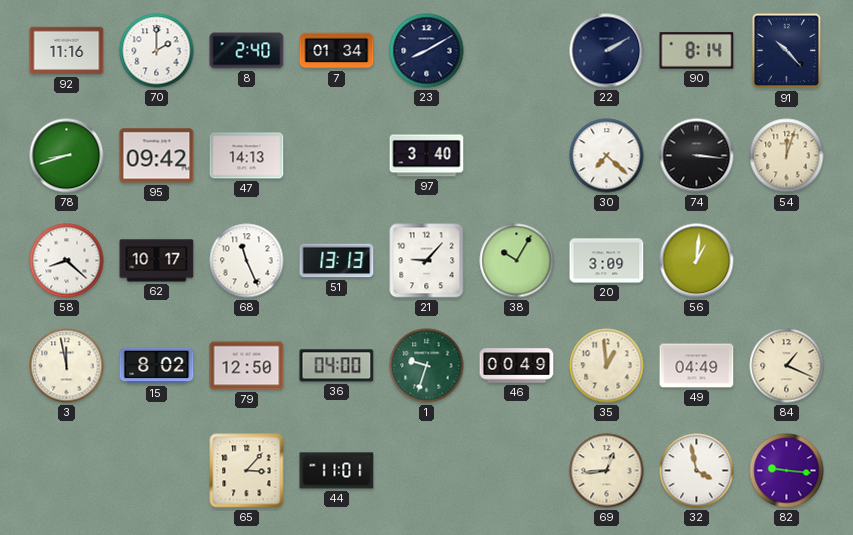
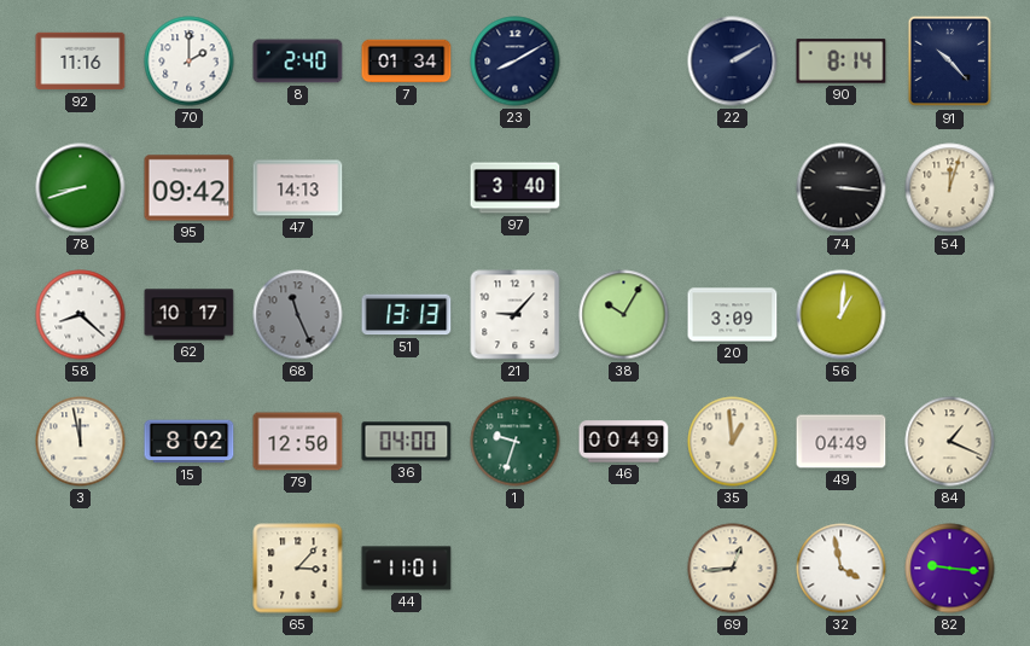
30: 7:22 -> none
68 dial: white -> grey
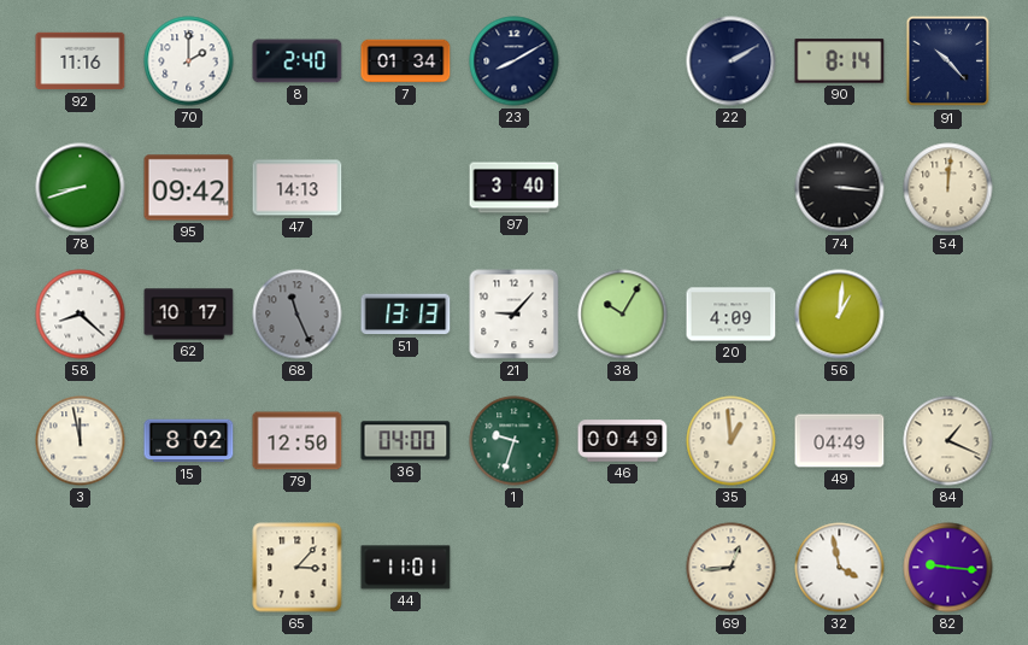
54: 12:03 -> 12:01
20: 3:09 -> 4:09
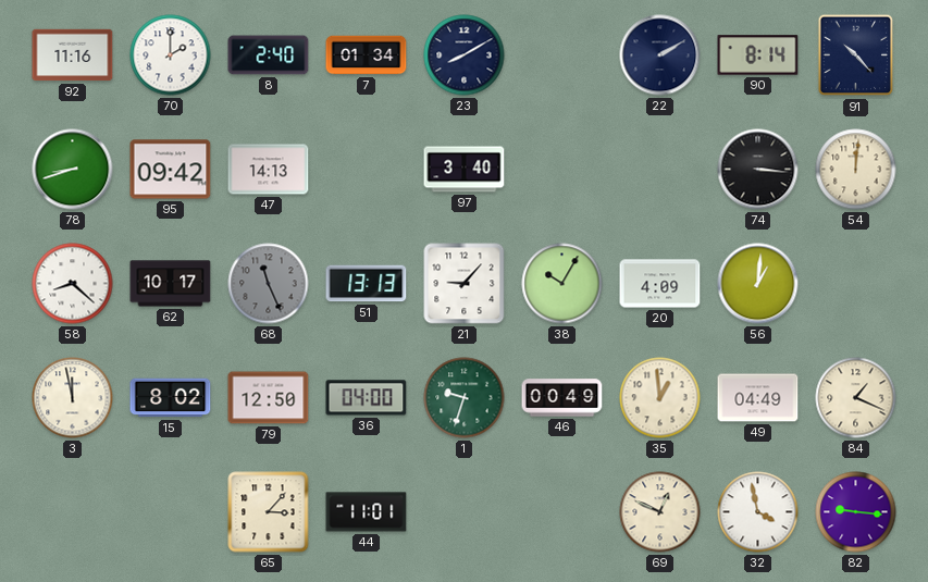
69: 12:44 -> 12:49
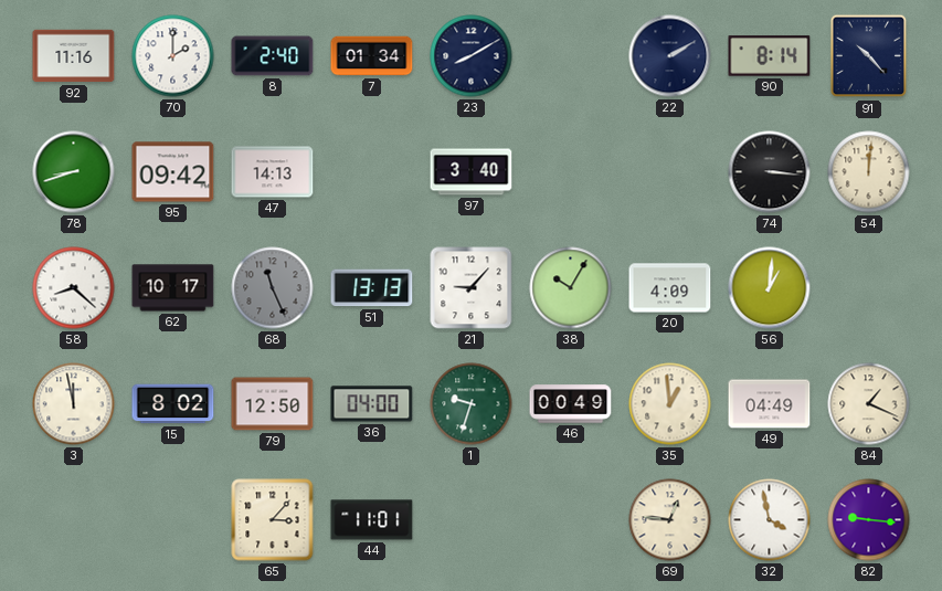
69: 12:49 -> 12:46
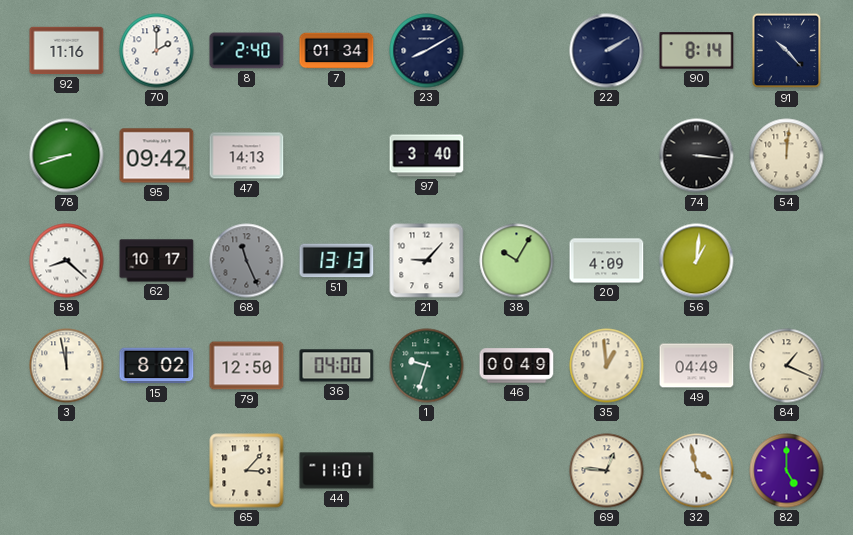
82: 9:16 -> 5:00
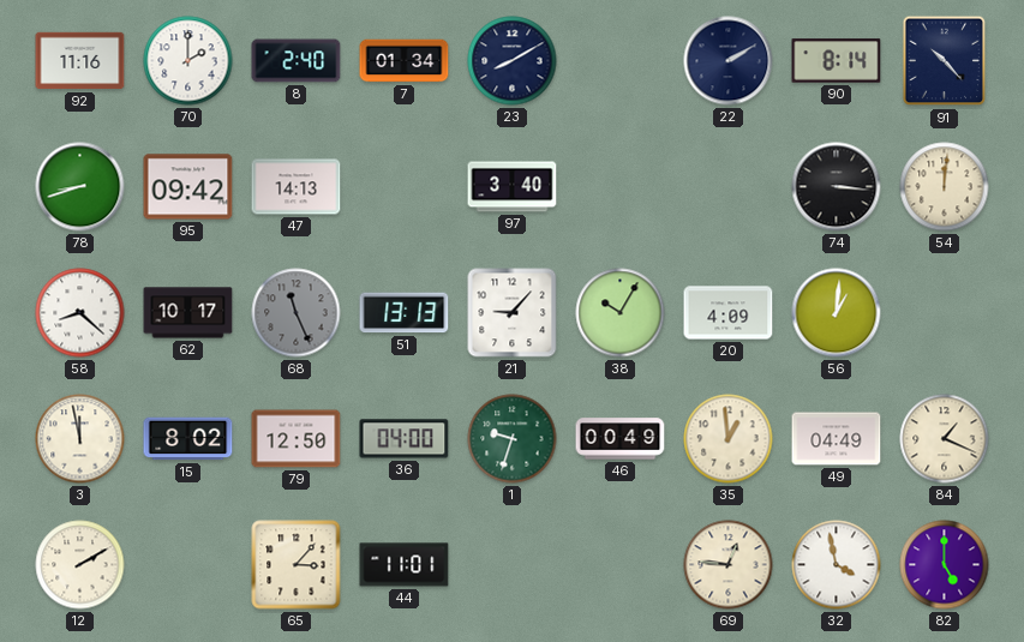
12: none -> 2:10
